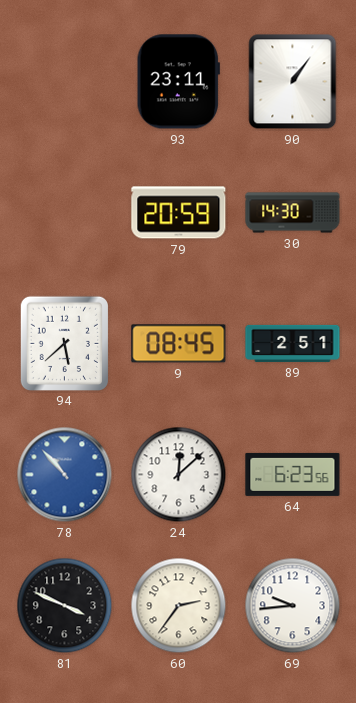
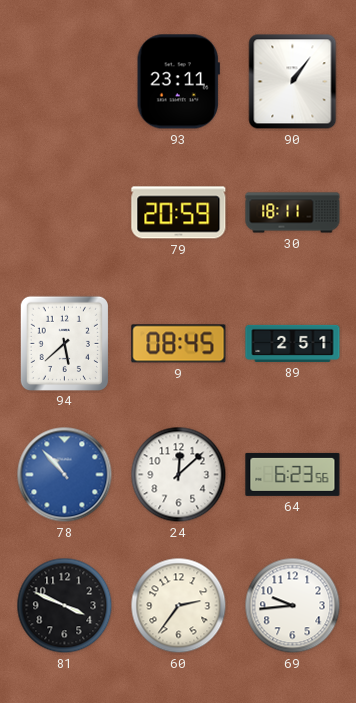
30: 14:30 -> 18:11
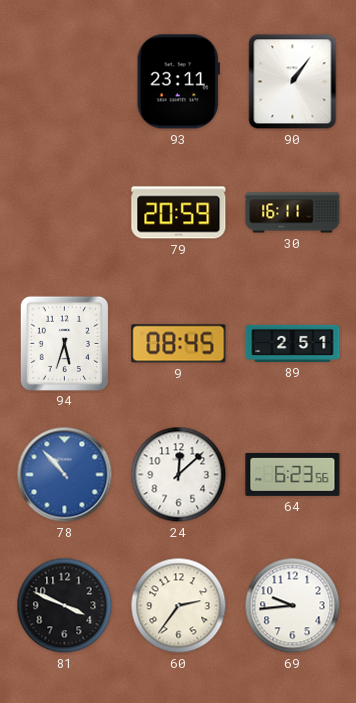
30: 18:11 -> 16:11
94: 5:38 -> 5:33
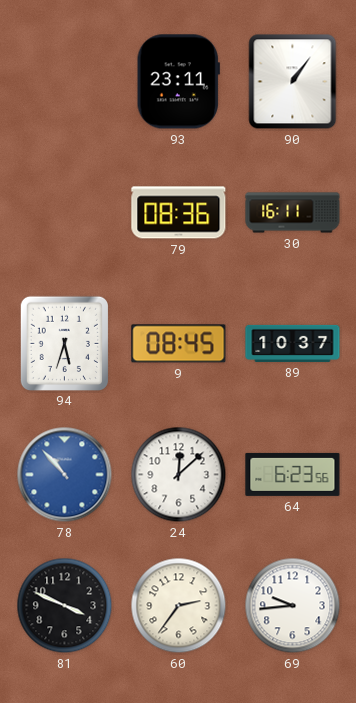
79: 20:59 -> 08:36
89: 2:51 -> 10:37
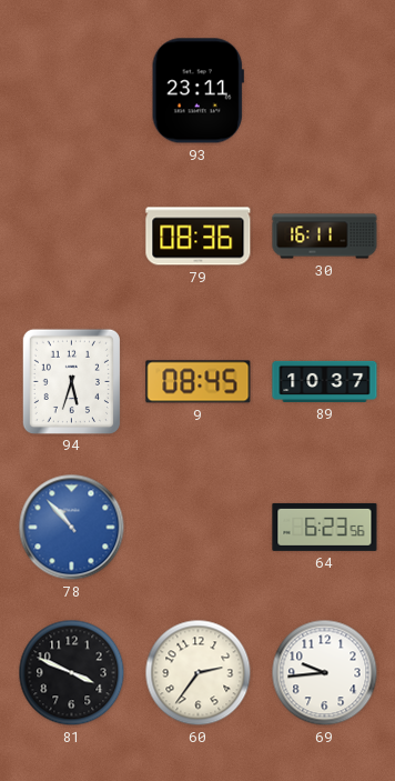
90: 1:06 -> none
24: 12:08 -> none
